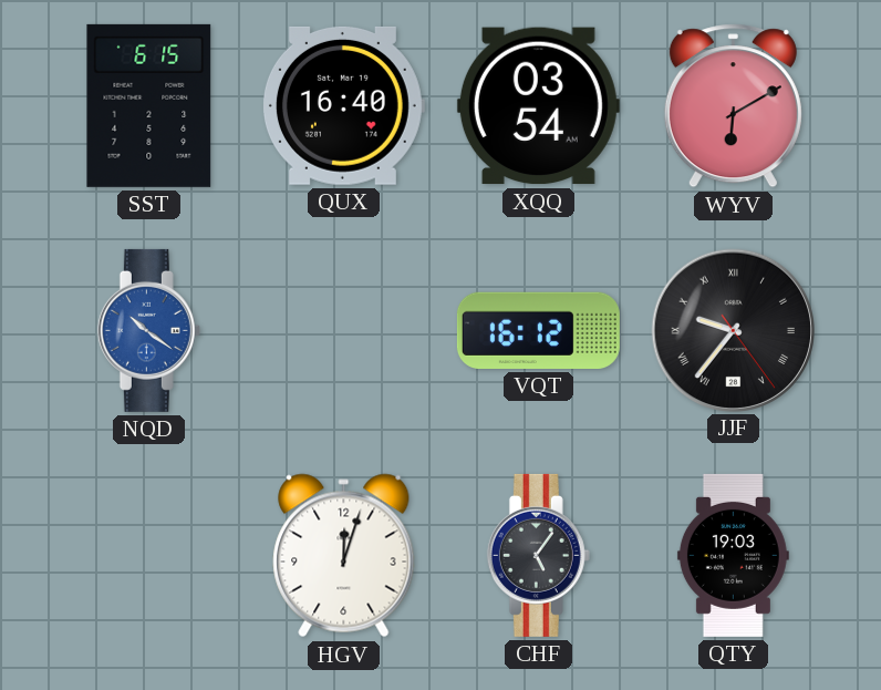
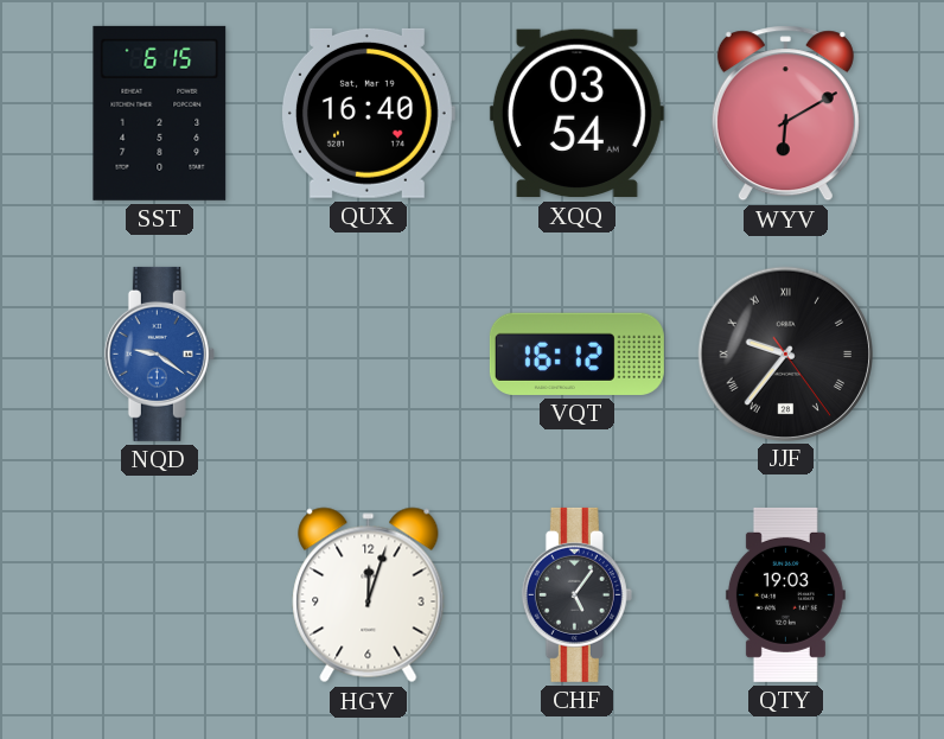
NQD: 10:21 -> 9:21
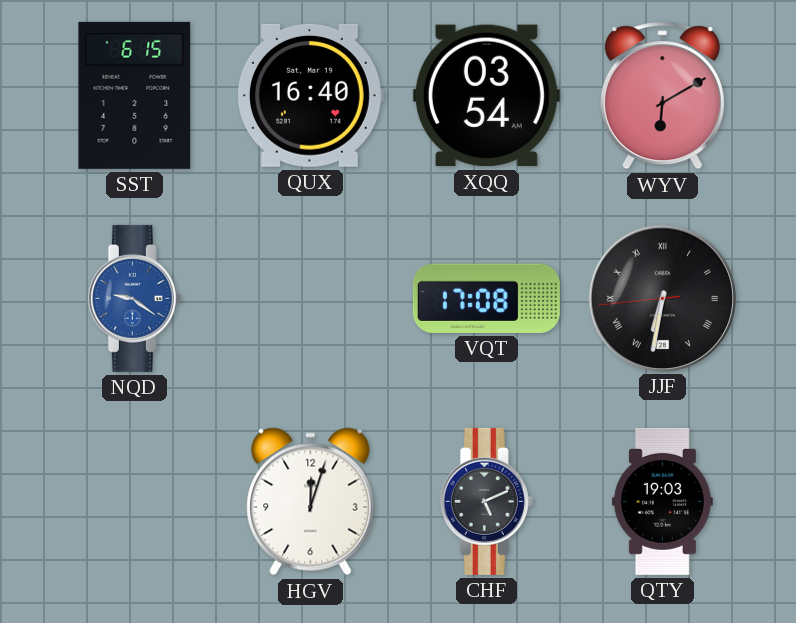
VQT: 16:12 -> 17:08
JJF: 9:36 -> 6:31
CHF: 5:06 -> 5:11
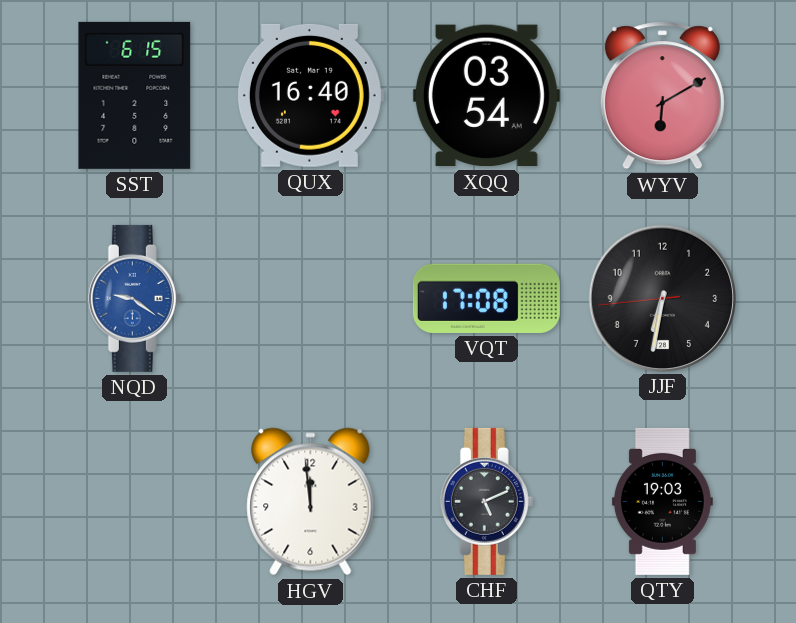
JJF numerals: Roman -> Arabic
HGV: 12:03 -> 11:59
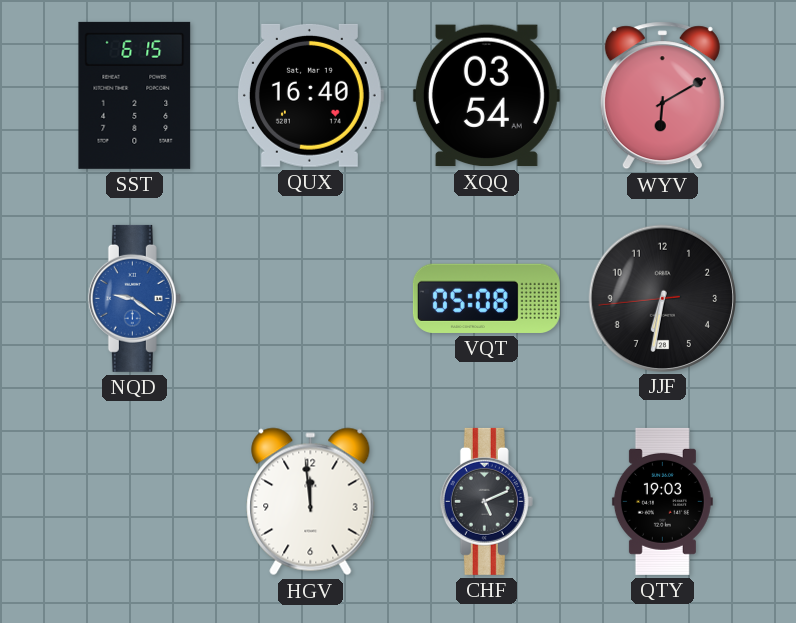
VQT: 17:08 -> 05:08
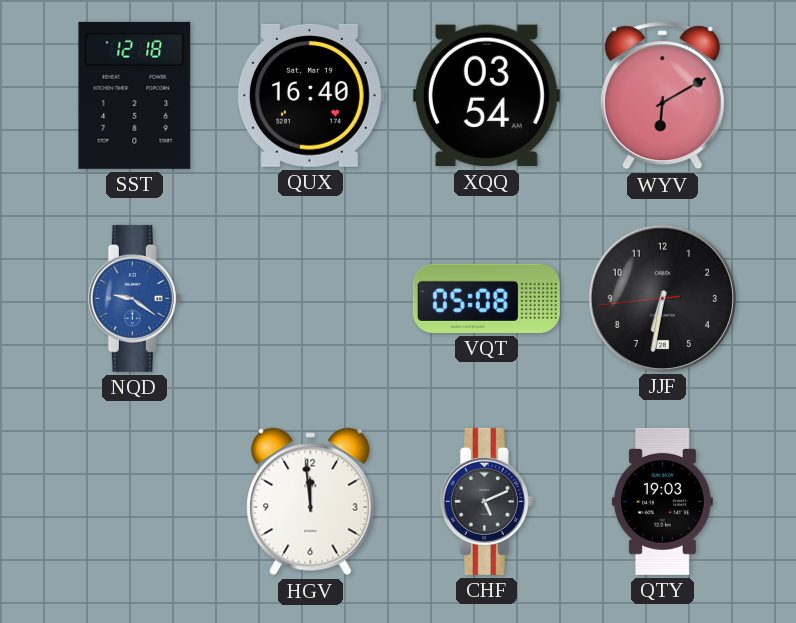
SST: 6:15 -> 12:18
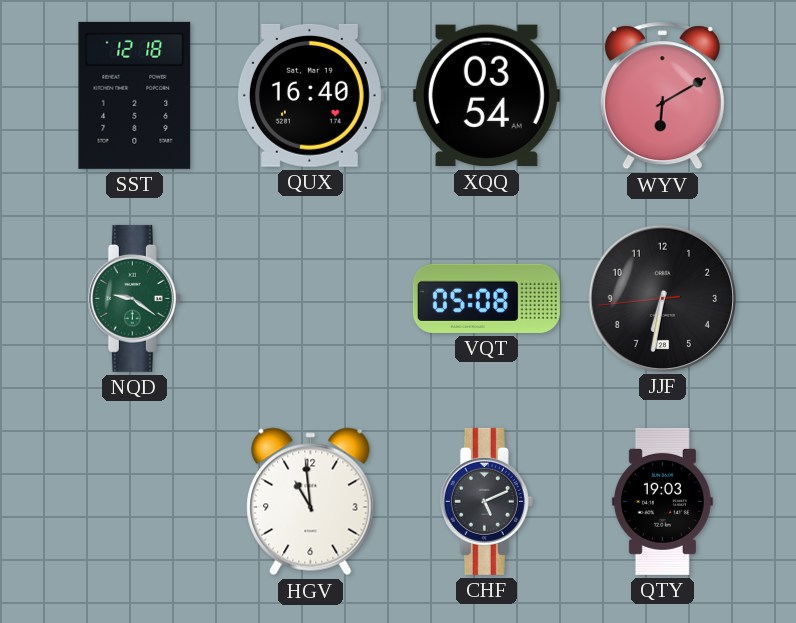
NQD dial: blue -> green
HGV: 11:59 -> 10:59
